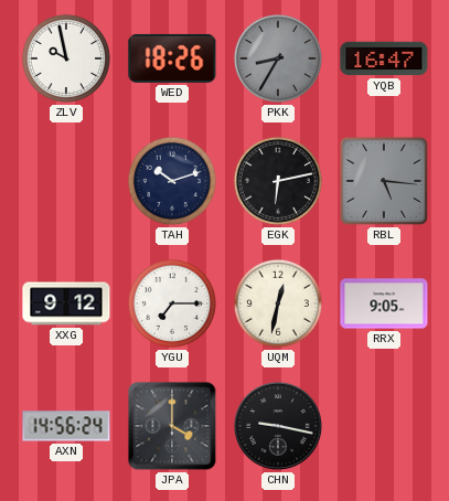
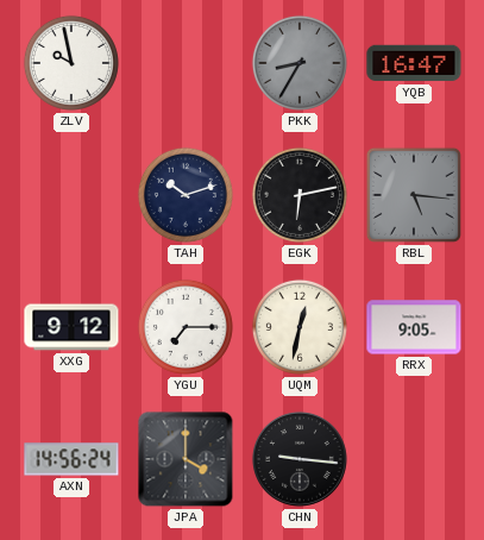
WED: 18:26 -> none
CHN: 9:17 -> 9:16
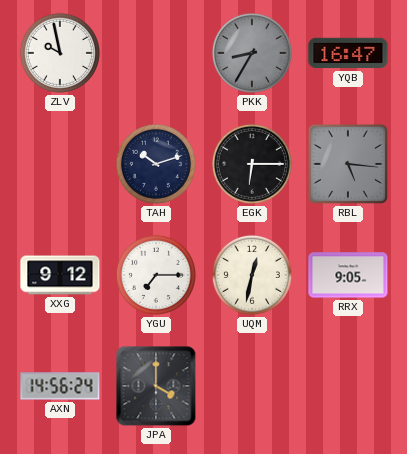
EGK: 6:13 -> 6:15
CHN: 9:16 -> none
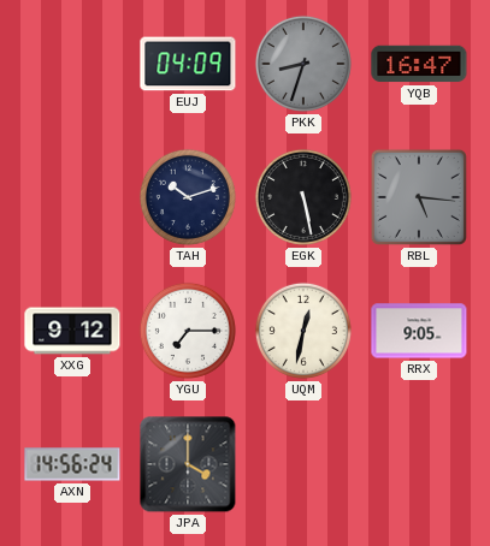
ZLV: 9:58 -> none
EUJ: none -> 04:09
PKK: 8:35 -> 8:33
EGK: 6:15 -> 5:28
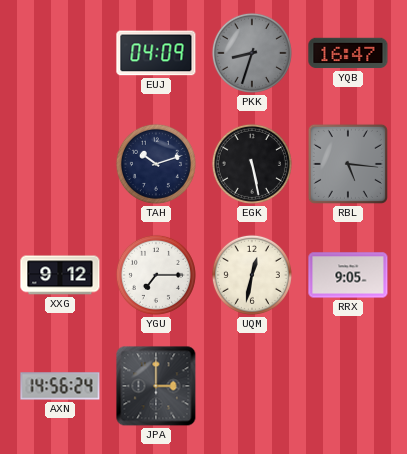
JPA: 4:00 -> 3:00
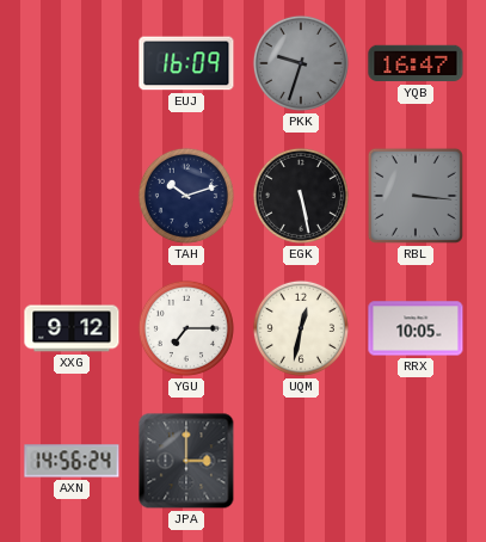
EUJ: 04:09 -> 16:09
PKK: 8:33 -> 9:33
RBL: 5:16 -> 3:16
RRX: 9:05 -> 10:05
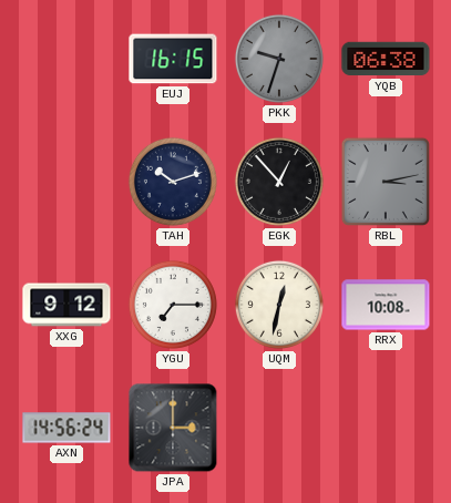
EUJ: 16:09 -> 16:15
YQB: 16:47 -> 06:38
EGK: 5:28 -> 12:53
RBL: 3:16 -> 3:13
RRX: 10:05 -> 10:08
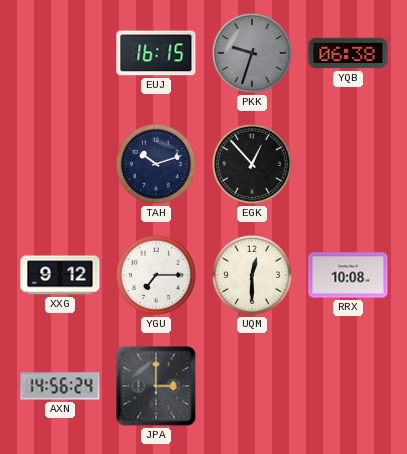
RBL: 3:13 -> none
UQM: 12:32 -> 12:30
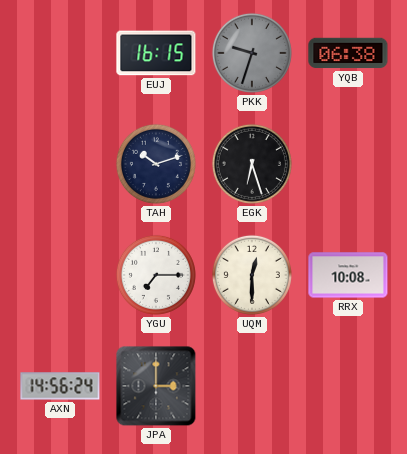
EGK: 12:53 -> 6:27
XXG: 9:12 -> none
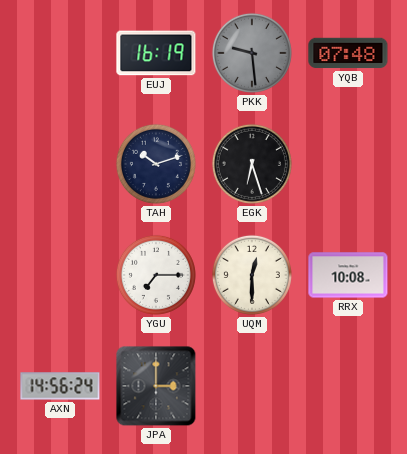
EUJ: 16:15 -> 16:19
PKK: 9:33 -> 9:29
YQB: 06:38 -> 07:48
